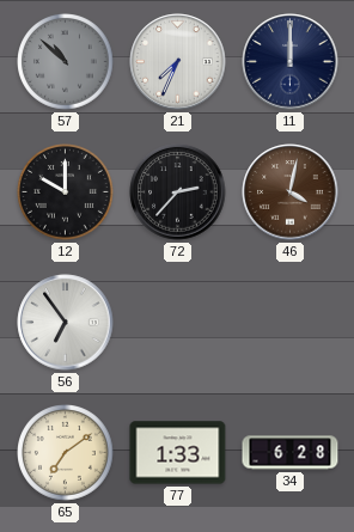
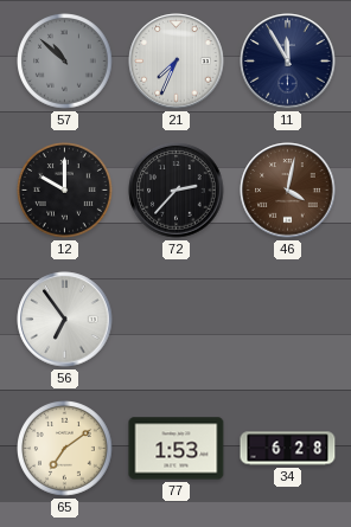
11: 12:00 -> 11:55
77: 1:33 -> 1:53
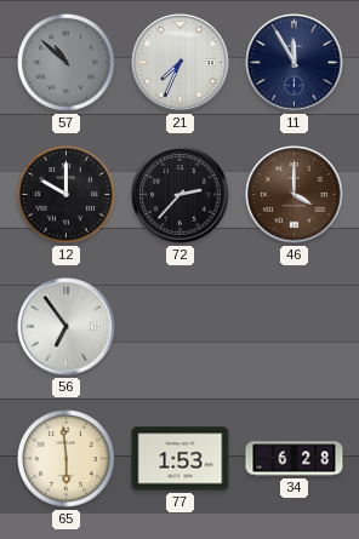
46: 4:02 -> 4:00
65: 7:09 -> 5:59
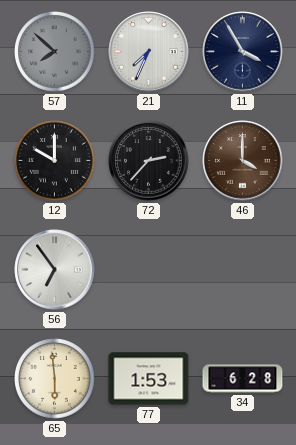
57: 10:52 -> 7:52
11: 11:55 -> 3:55
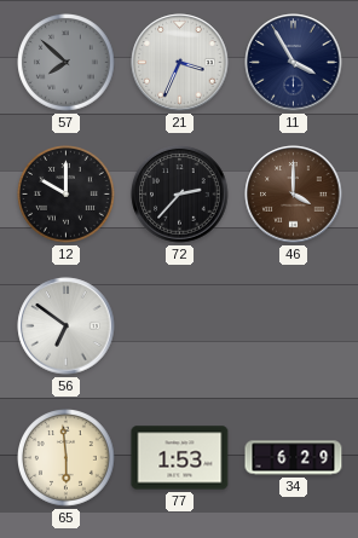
21: 7:34 -> 3:34
56: 6:54 -> 6:51
34: 6:28 -> 6:29
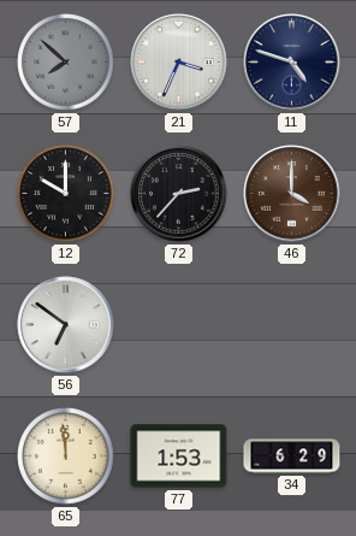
11: 3:55 -> 4:48
65: 5:59 -> 11:59
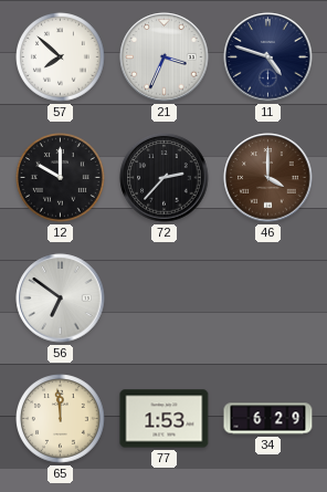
57 dial: grey -> white
